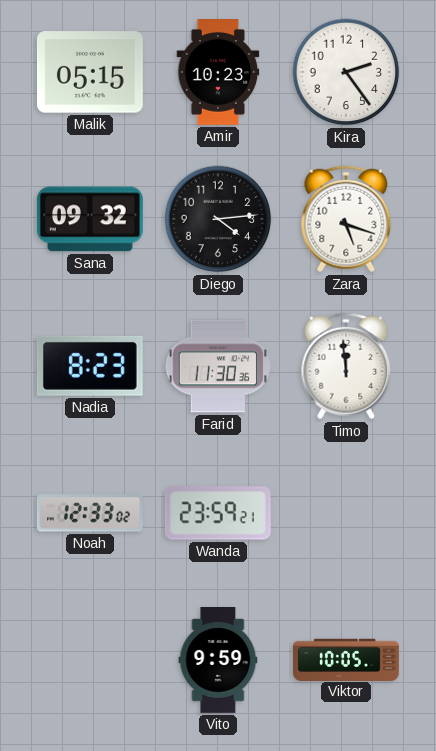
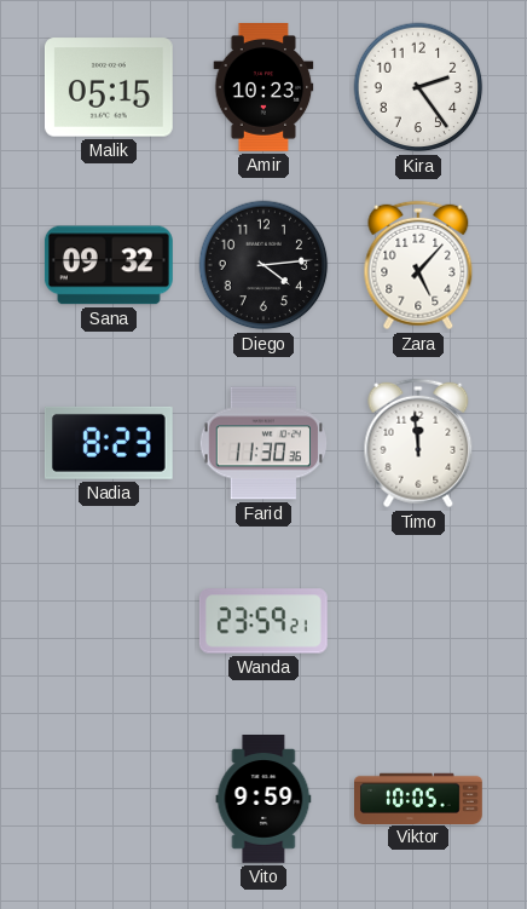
Zara: 5:18 -> 5:07
Noah: 12:33 -> none
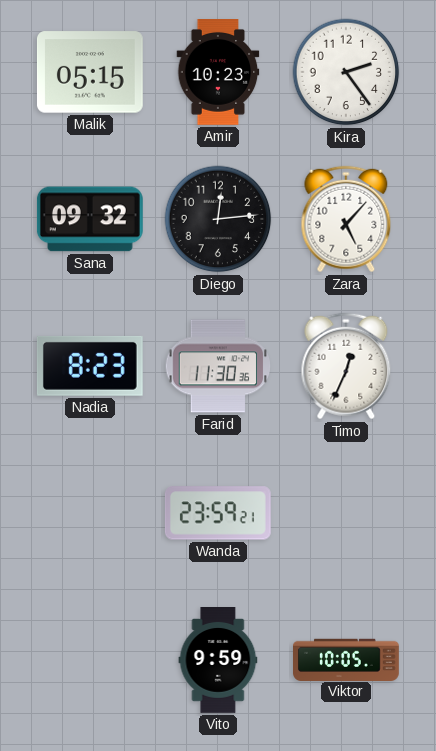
Diego: 4:14 -> 12:14
Timo: 11:59 -> 12:34
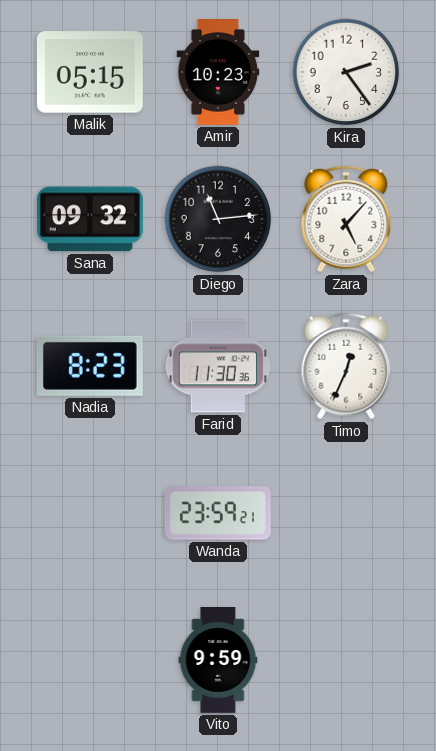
Diego: 12:14 -> 11:14
Viktor: 10:05 -> none
